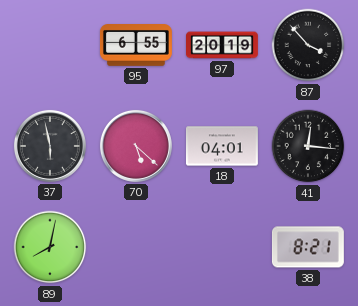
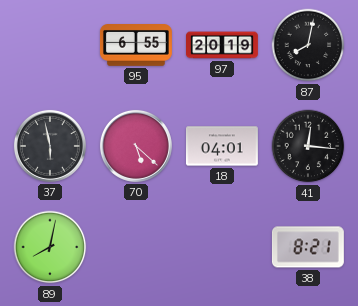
87: 3:53 -> 8:02
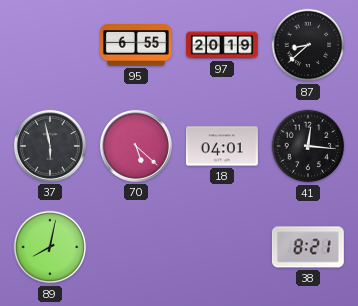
87: 8:02 -> 8:38
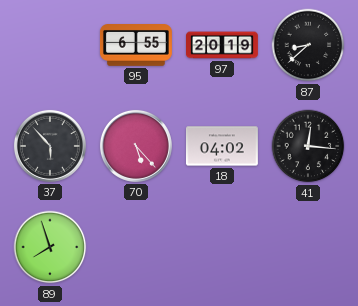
37: 5:58 -> 5:53
70: 5:22 -> 5:23
18: 04:01 -> 04:02
89: 8:02 -> 7:57
38: 8:21 -> none
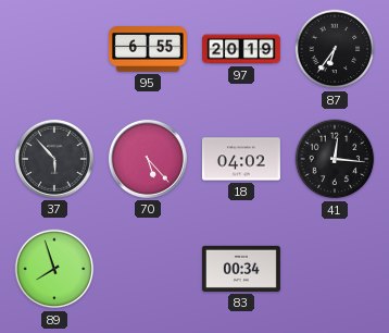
87: 8:38 -> 6:36
83: none -> 00:34
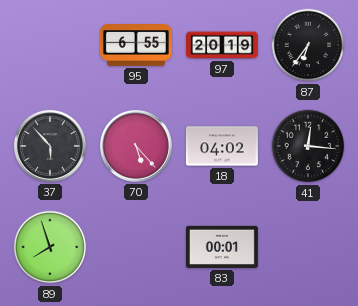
83: 00:34 -> 00:01
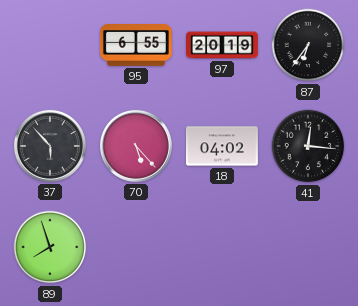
83: 00:01 -> none
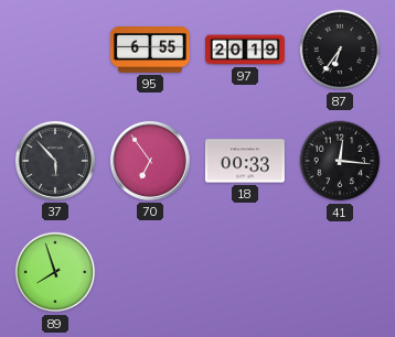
70: 5:23 -> 6:54
18: 04:02 -> 00:33
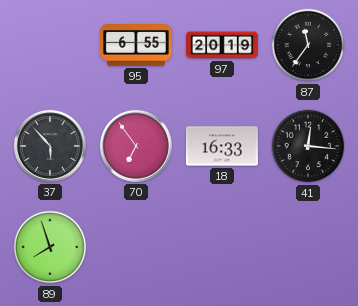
87: 6:36 -> 11:36
18: 00:33 -> 16:33
